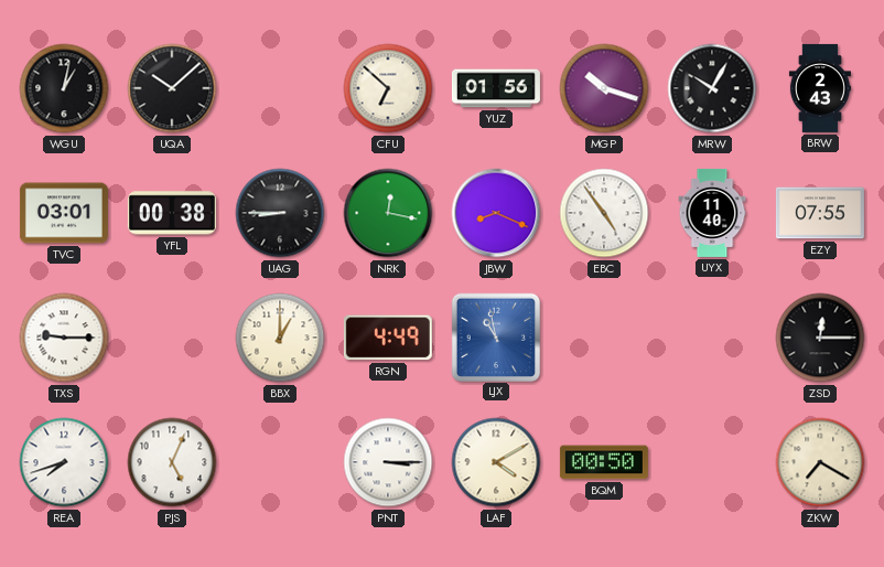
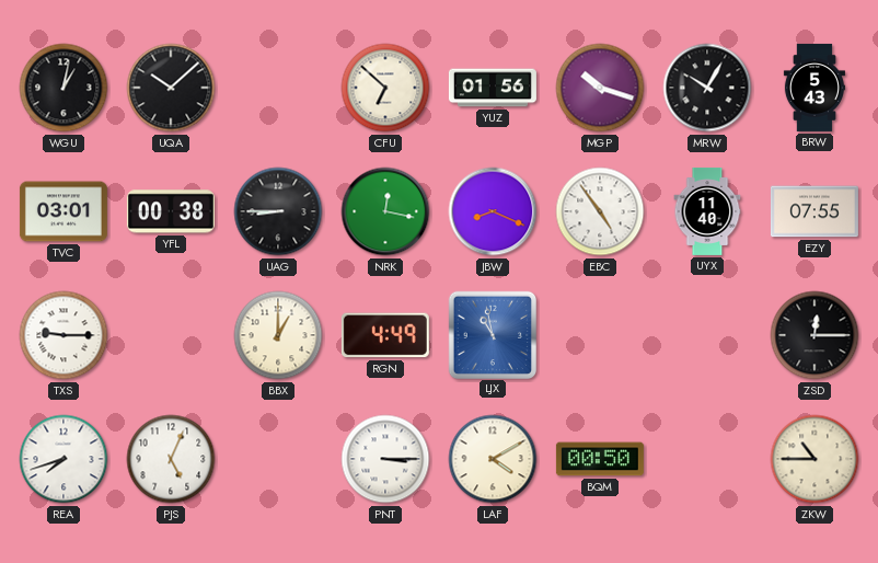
BRW: 2:43 -> 5:43
ZKW: 7:20 -> 10:45
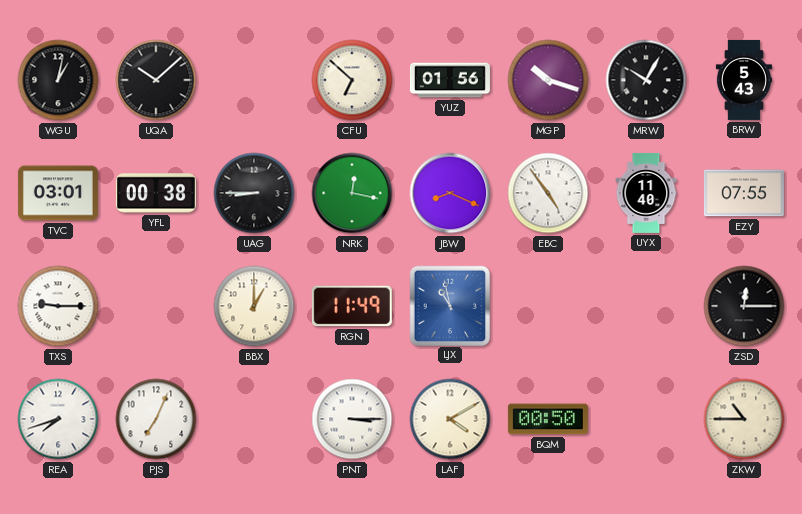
RGN: 4:49 -> 11:49
PJS: 5:04 -> 7:04
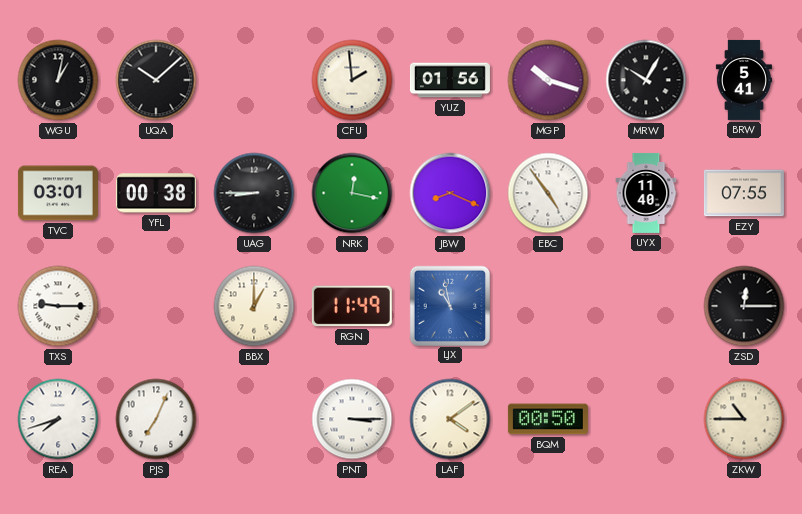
CFU: 6:52 -> 1:59
BRW: 5:43 -> 5:41
LAF: 4:10 -> 4:09
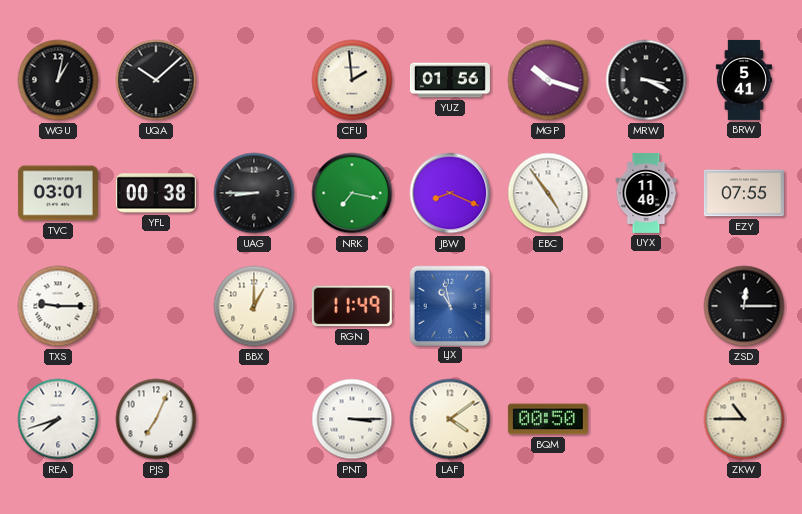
MRW: 10:05 -> 3:19
NRK: 12:17 -> 7:17
